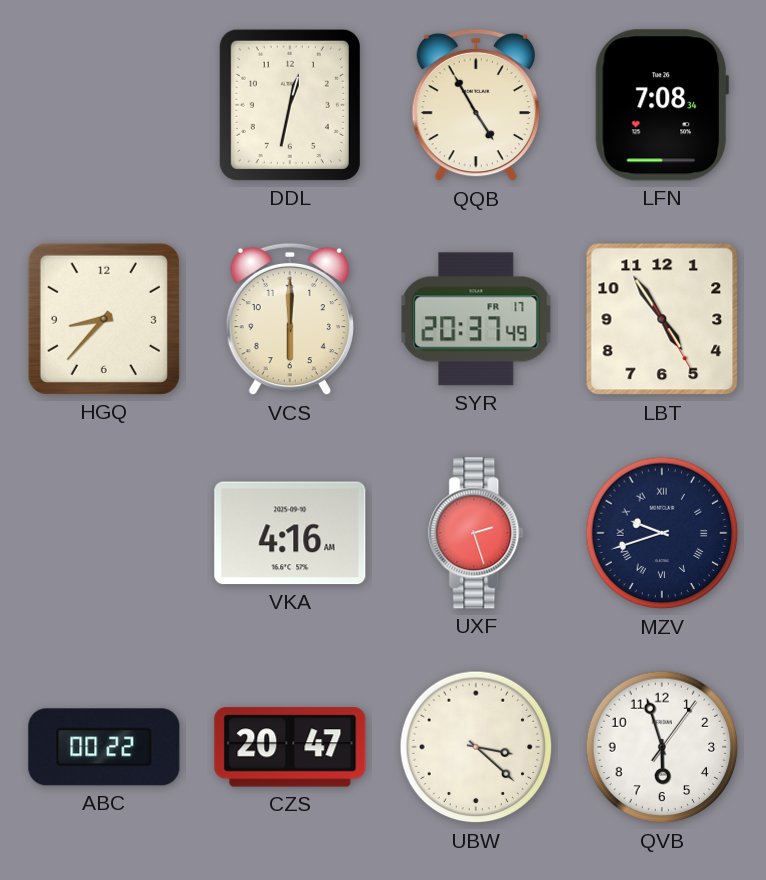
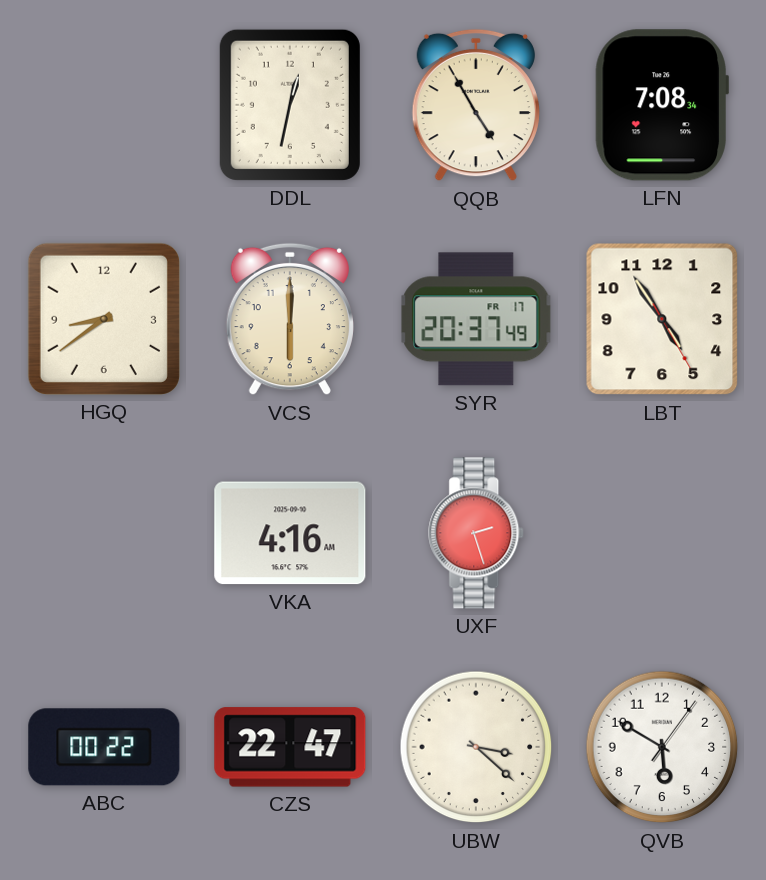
HGQ: 8:37 -> 8:39
MZV: 9:42 -> none
CZS: 20:47 -> 22:47
QVB: 5:57 -> 5:50
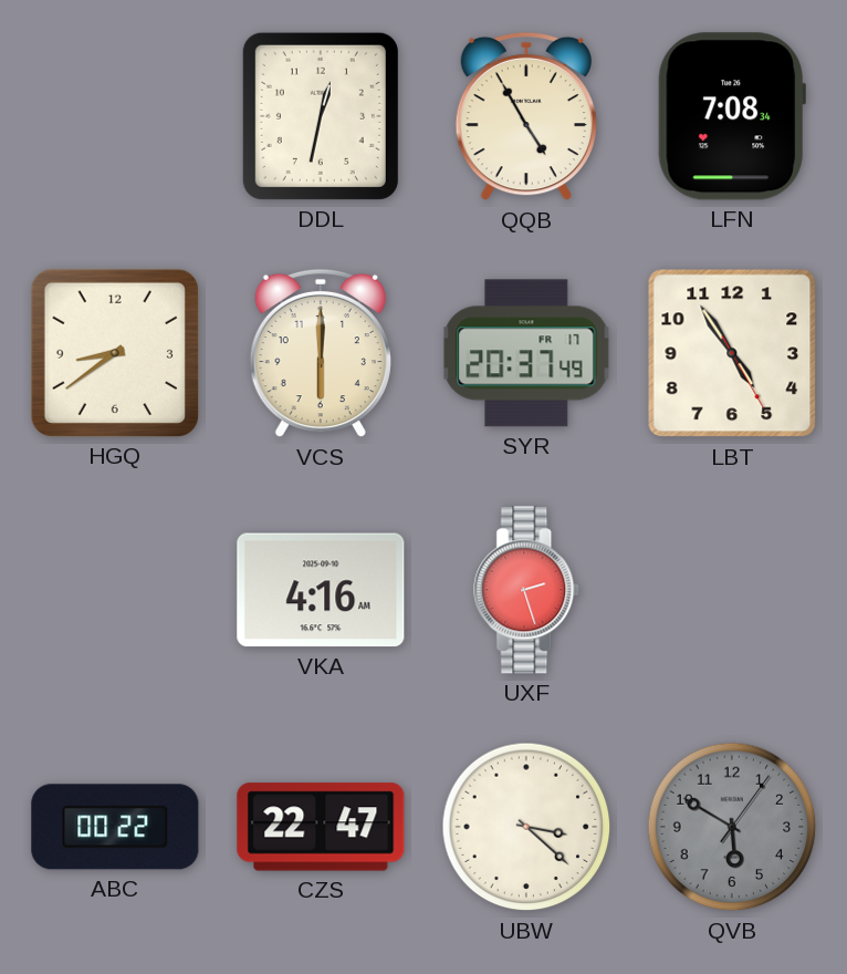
QVB dial: white -> grey
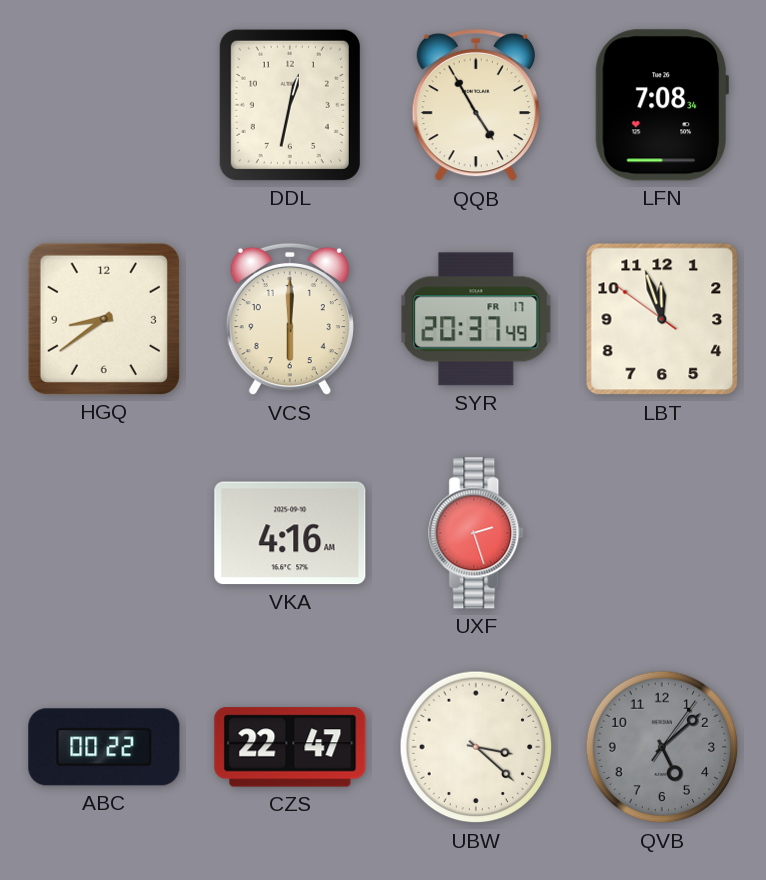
LBT: 4:54 -> 11:56
QVB: 5:50 -> 5:08
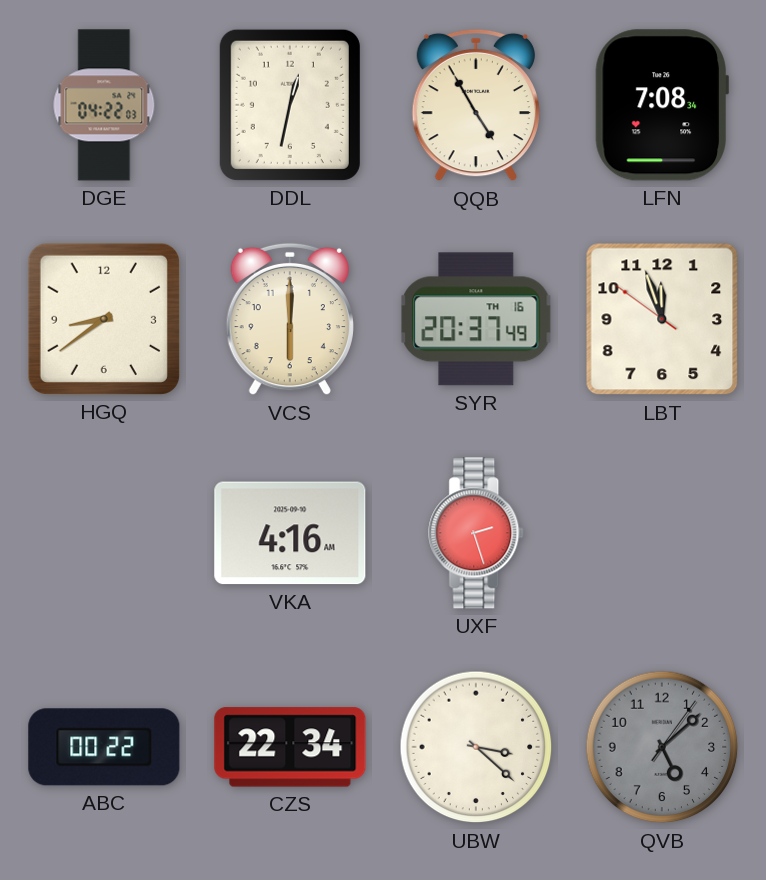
DGE: none -> 04:22
SYR date: FR 17 -> TH 16
CZS: 22:47 -> 22:34
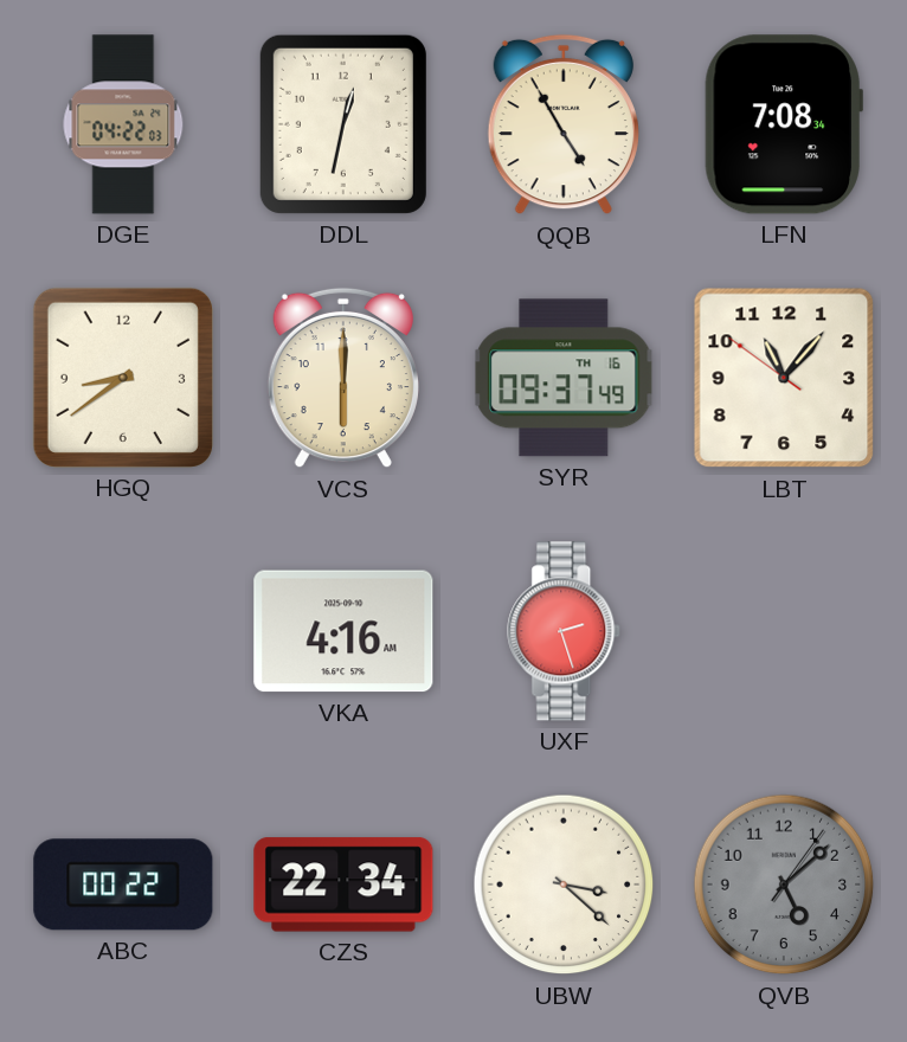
SYR: 20:37 -> 09:37
LBT: 11:56 -> 11:06
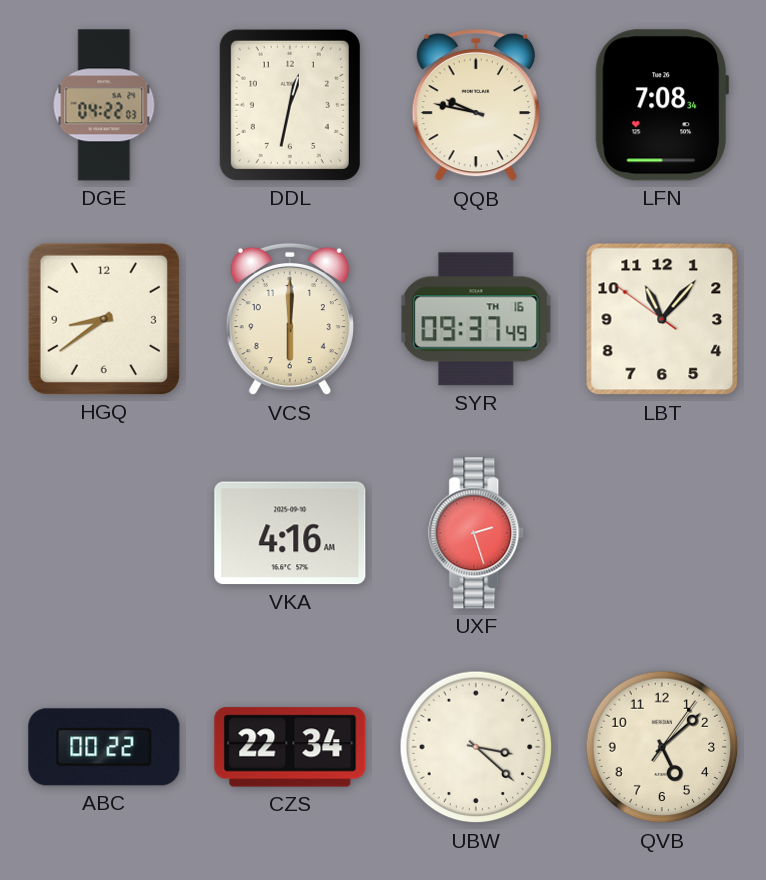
QQB: 4:55 -> 9:47
QVB dial: grey -> cream
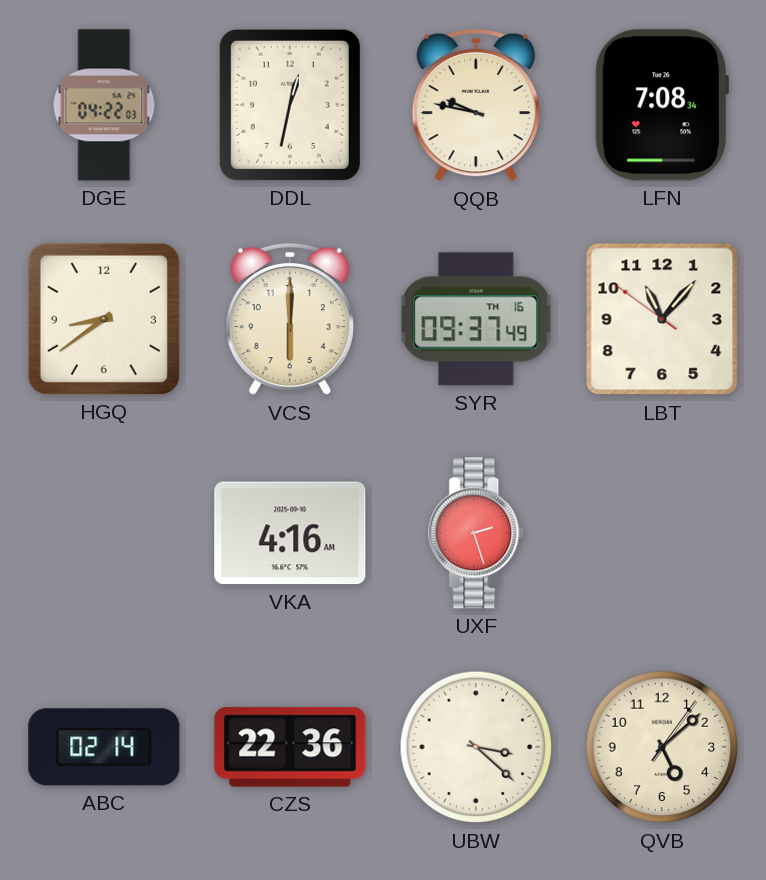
ABC: 00:22 -> 02:14
CZS: 22:34 -> 22:36
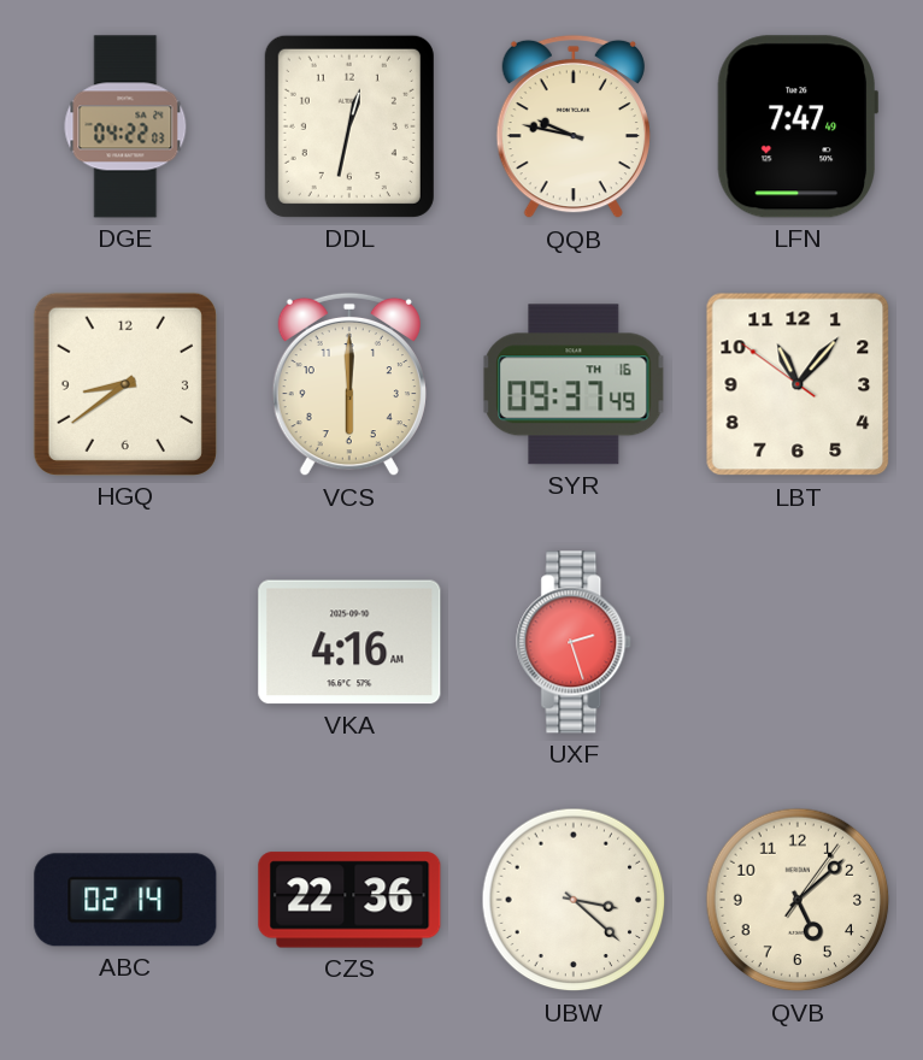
LFN: 7:08 -> 7:47
